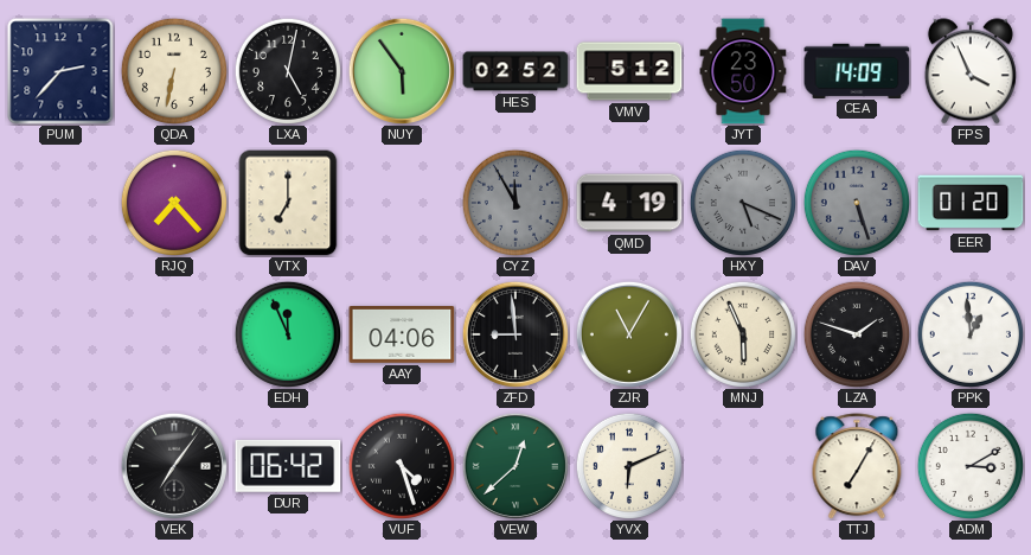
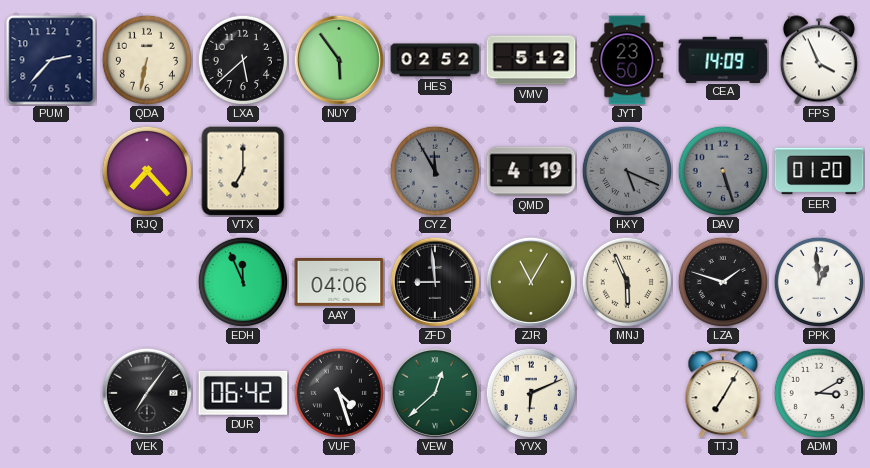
LXA: 5:02 -> 5:38
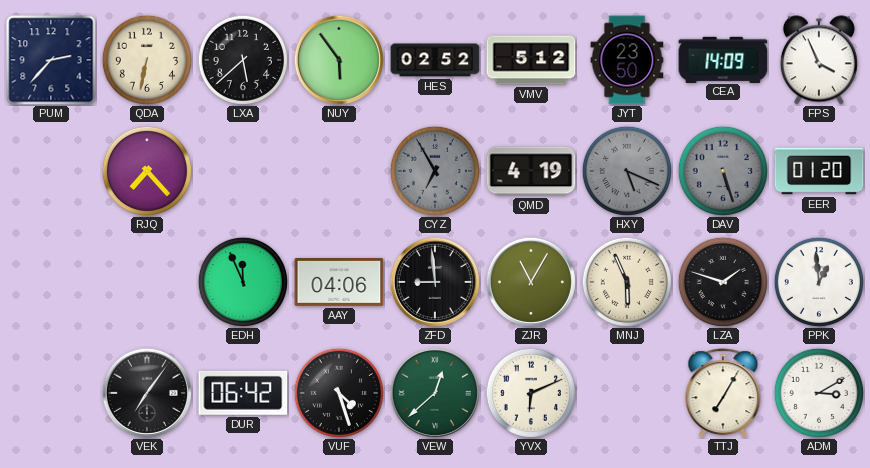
VTX: 7:00 -> none
CYZ: 11:55 -> 6:55
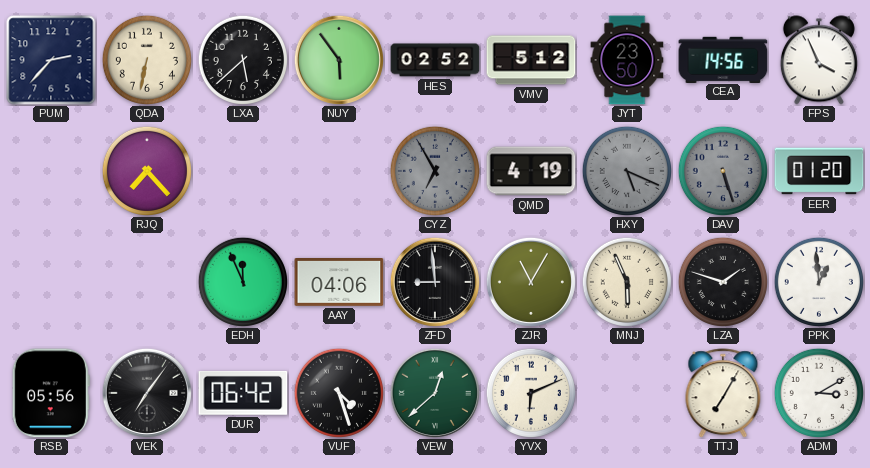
CEA: 14:09 -> 14:56
RSB: none -> 05:56
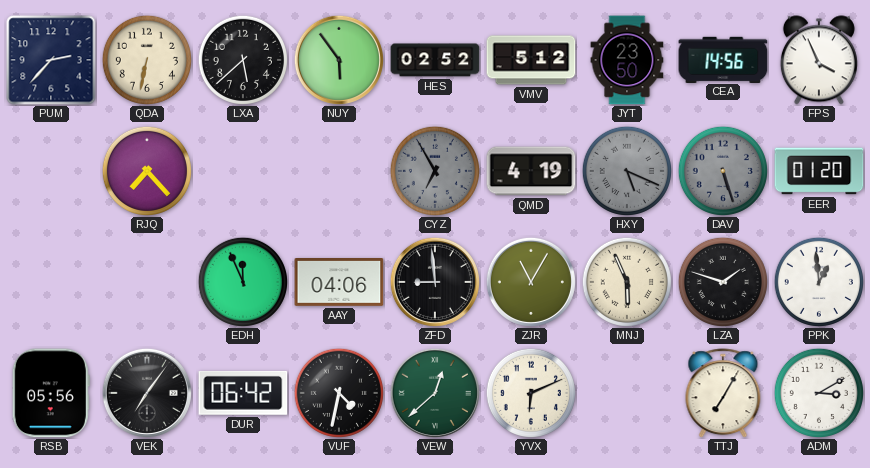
VUF: 4:27 -> 4:32
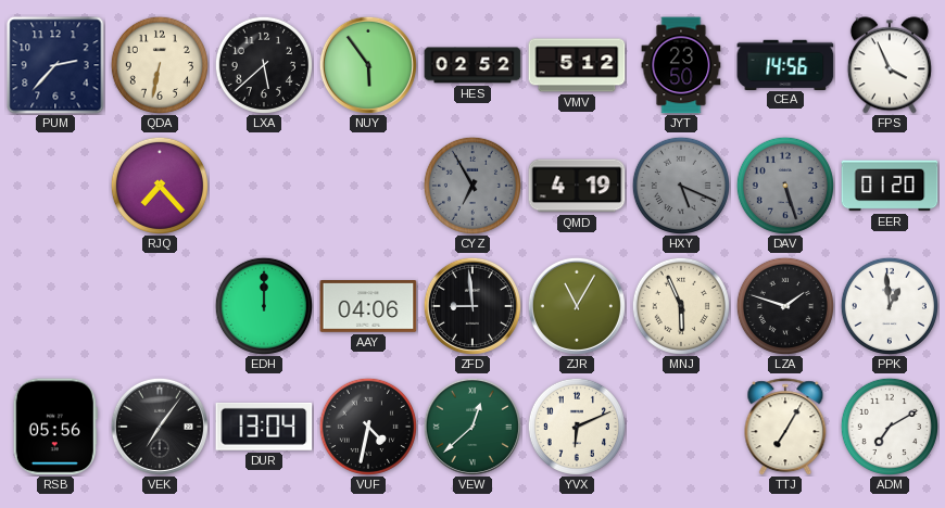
EDH: 11:56 -> 12:00
DUR: 06:42 -> 13:04
ADM: 3:10 -> 7:10
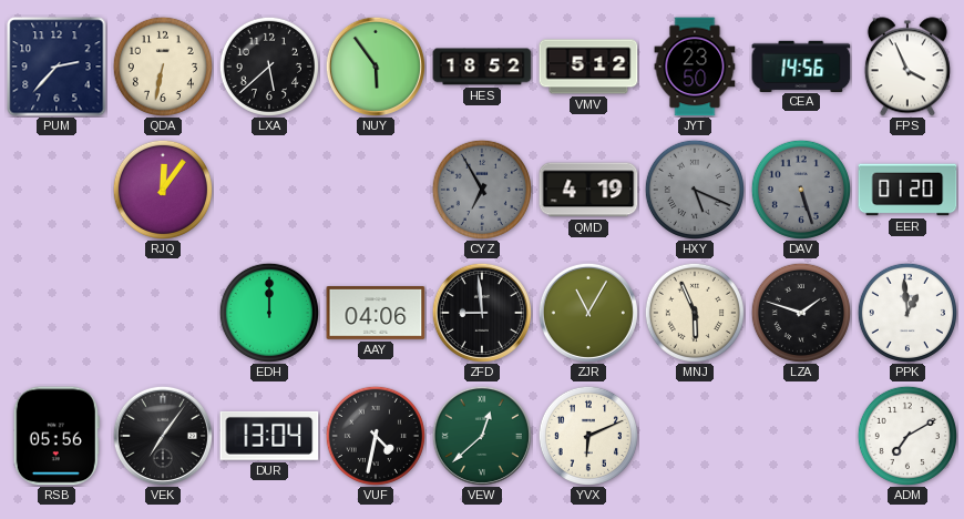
HES: 02:52 -> 18:52
RJQ: 7:23 -> 12:06
TTJ: 7:05 -> none
